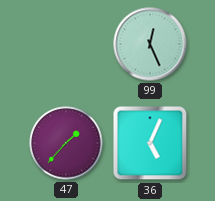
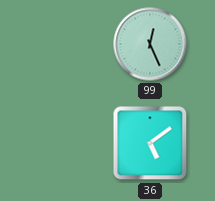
47: 1:37 -> none
36: 5:04 -> 5:09
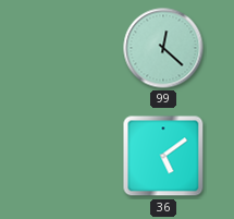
99: 12:26 -> 12:22
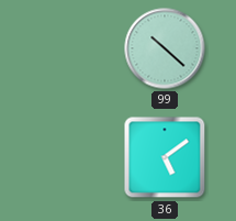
99: 12:22 -> 10:22
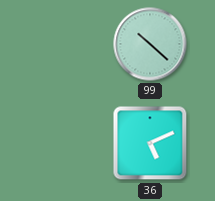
36: 5:09 -> 5:11
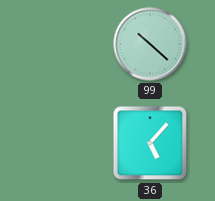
36: 5:11 -> 5:07
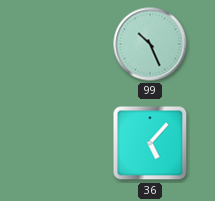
99: 10:22 -> 10:26
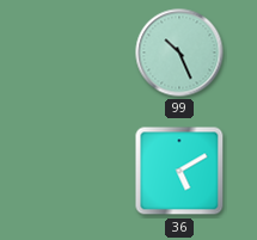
36: 5:07 -> 5:10
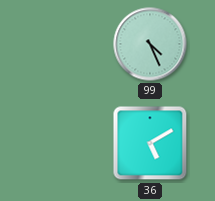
99: 10:26 -> 4:26
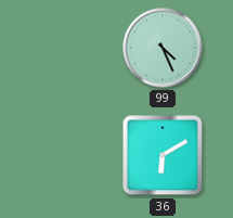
36: 5:10 -> 6:10
